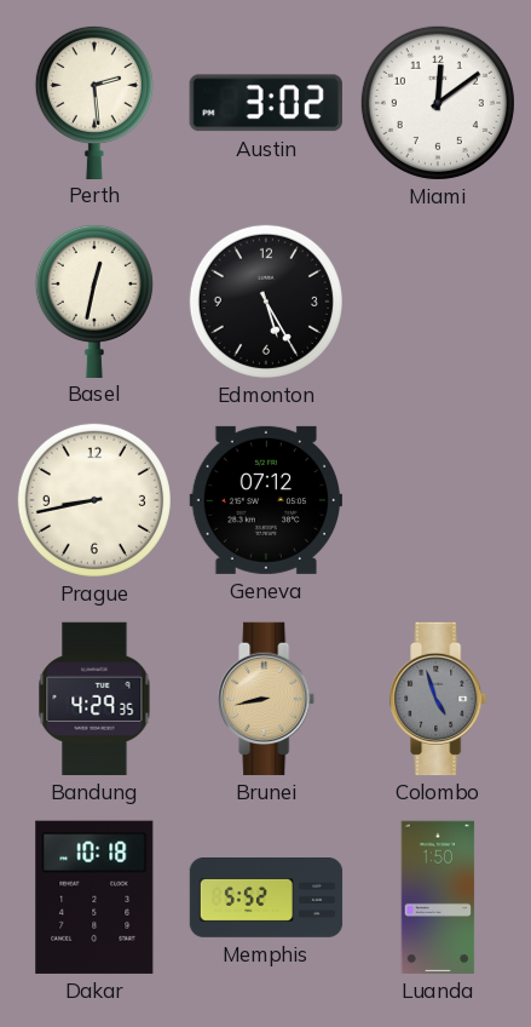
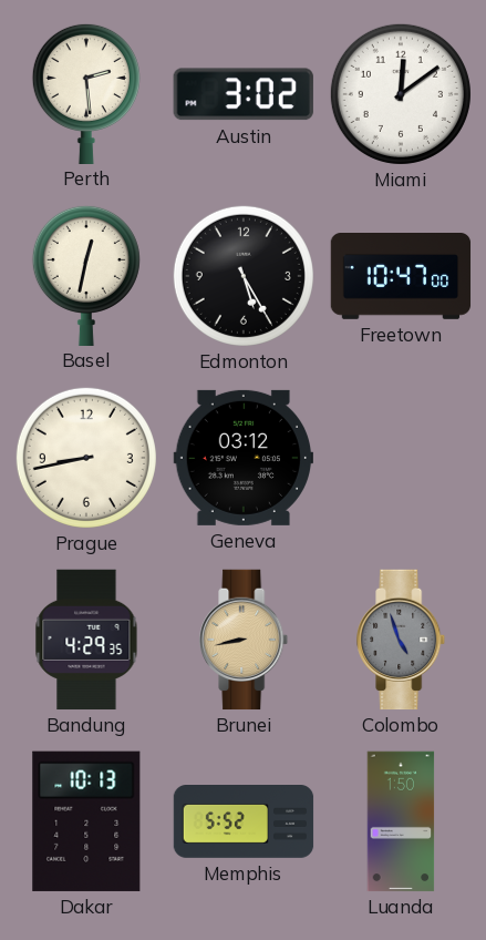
Freetown: none -> 10:47
Geneva: 07:12 -> 03:12
Dakar: 10:18 -> 10:13
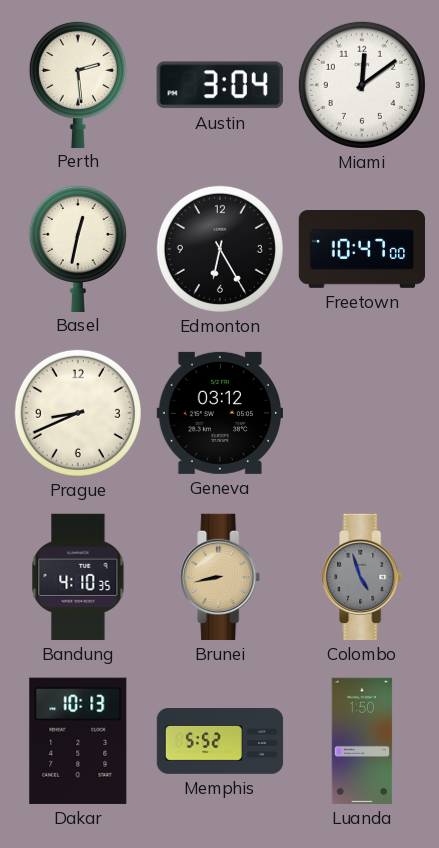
Austin: 3:02 -> 3:04
Edmonton: 5:25 -> 6:25
Prague: 8:43 -> 8:41
Bandung: 4:29 -> 4:10
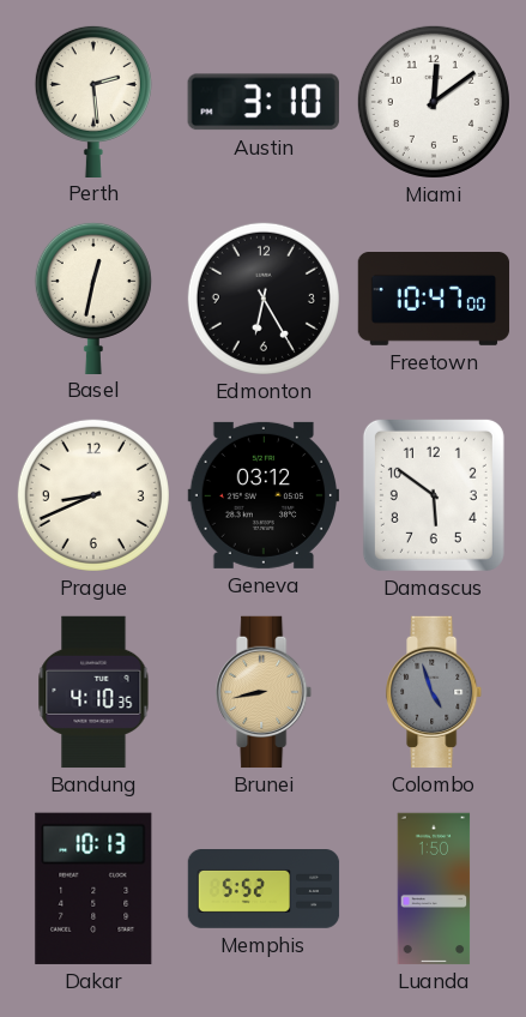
Austin: 3:04 -> 3:10
Damascus: none -> 5:51
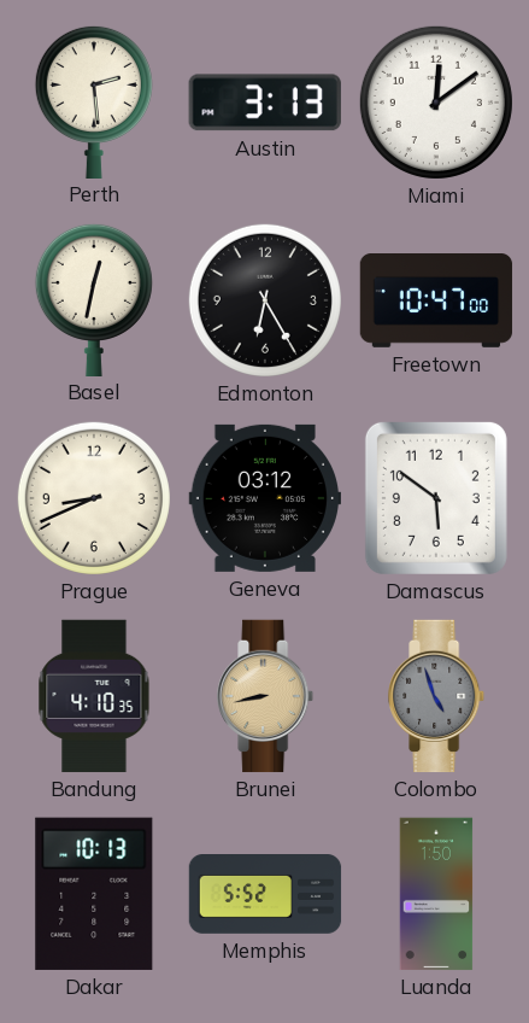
Austin: 3:10 -> 3:13
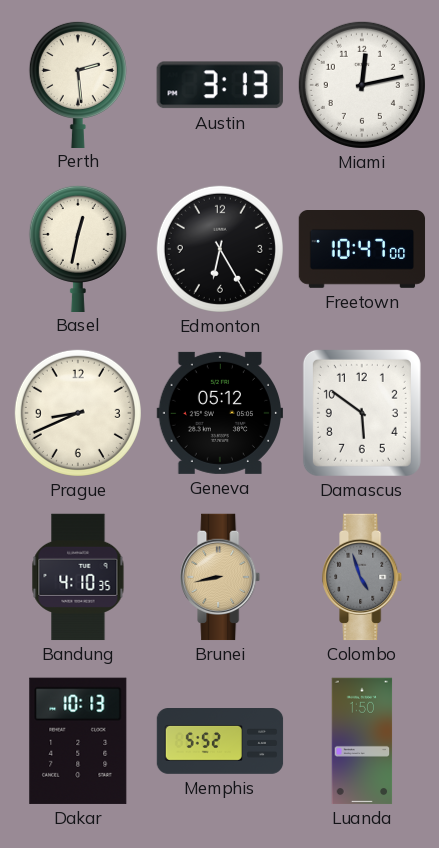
Miami: 12:09 -> 12:13
Geneva: 03:12 -> 05:12
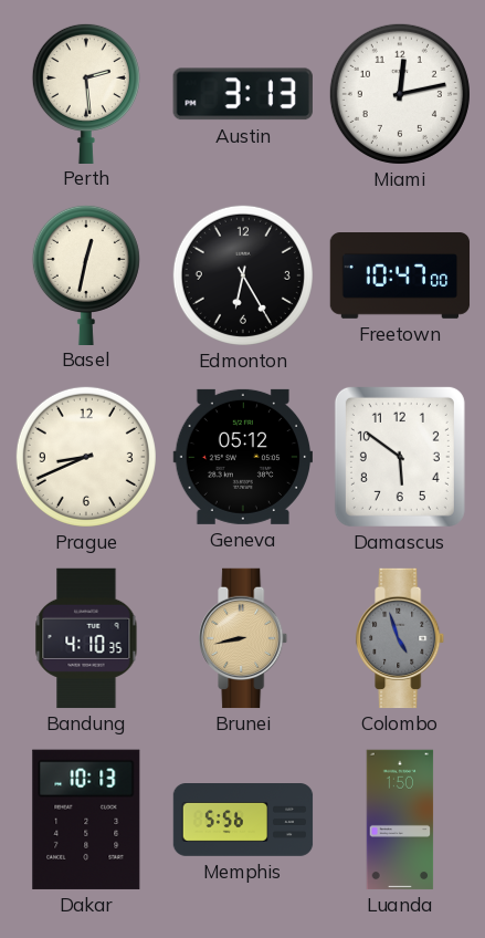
Memphis: 5:52 -> 5:56
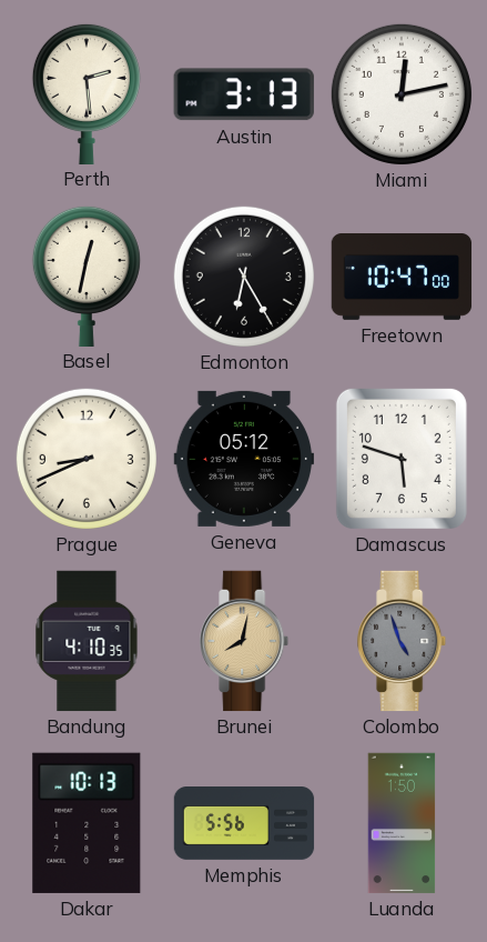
Damascus: 5:51 -> 5:48
Brunei: 8:43 -> 8:02
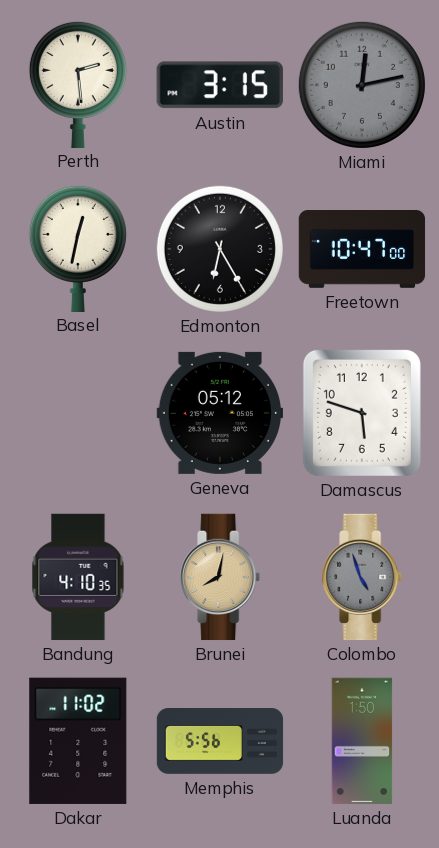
Austin: 3:13 -> 3:15
Miami dial: white -> grey
Prague: 8:41 -> none
Dakar: 10:13 -> 11:02
